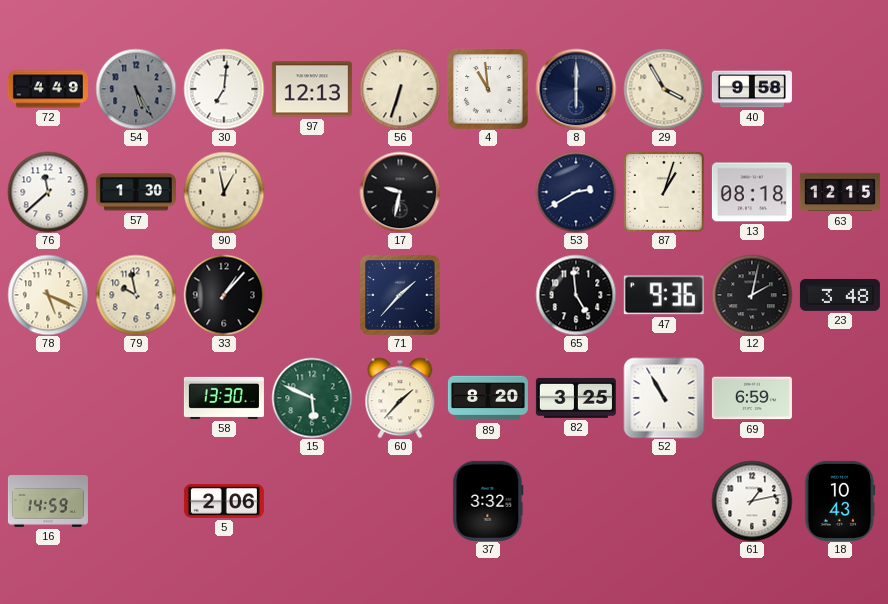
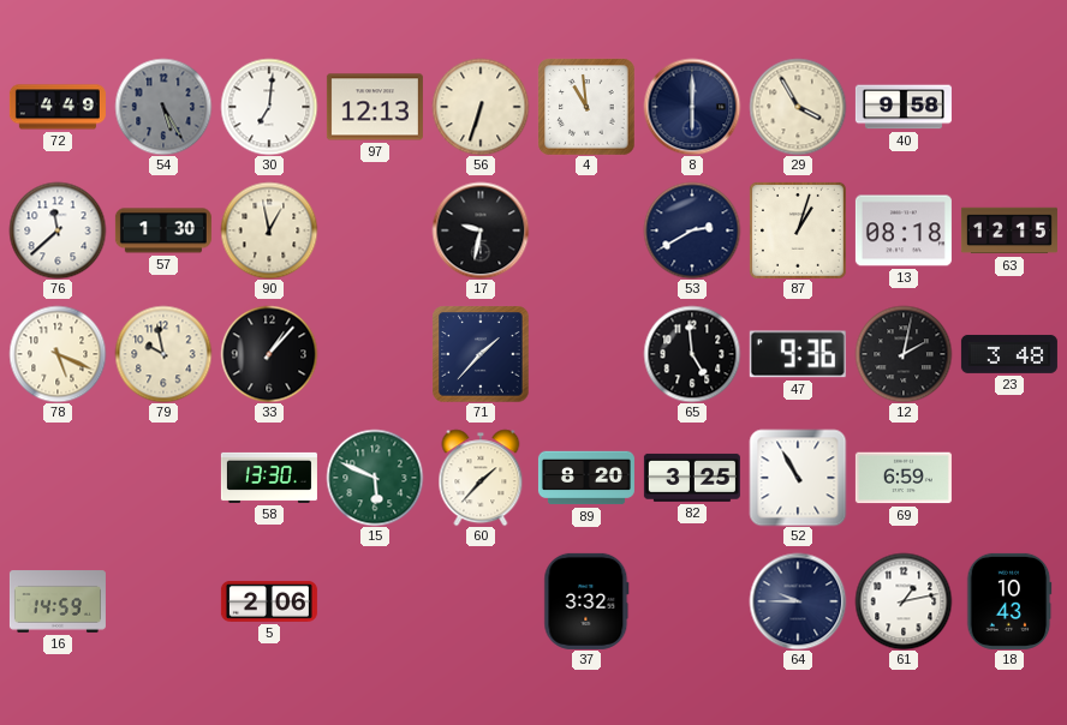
64: none -> 9:45
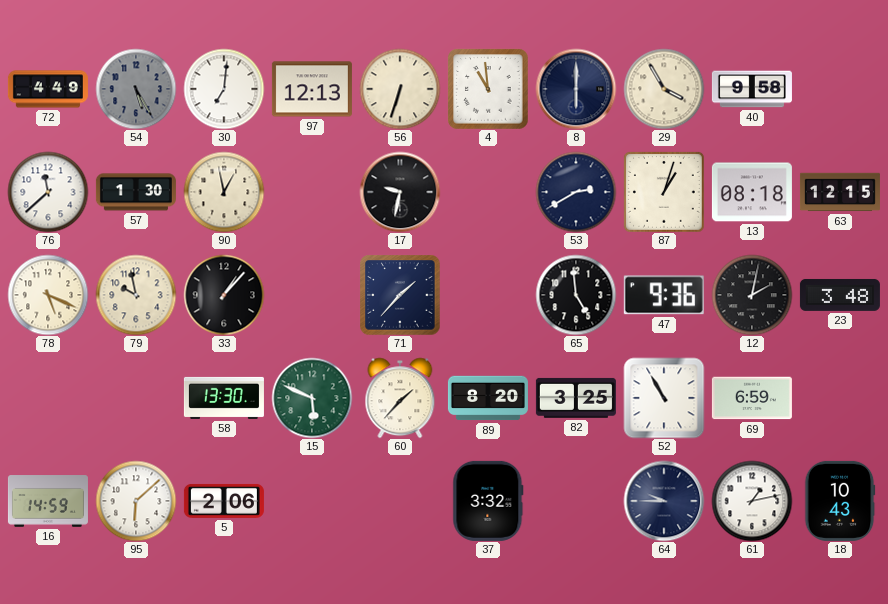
95: none -> 6:08
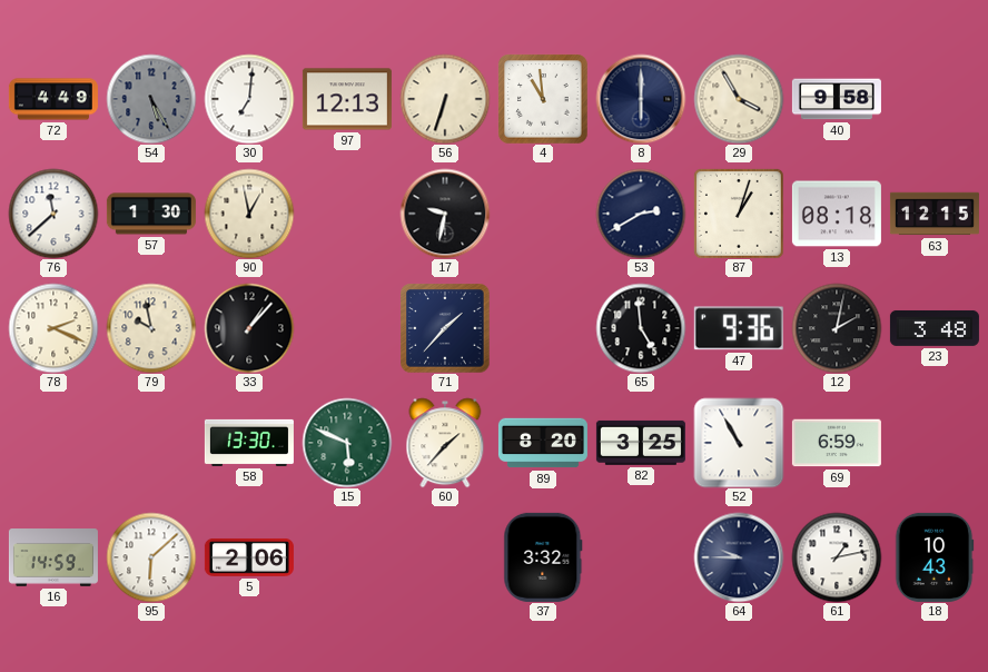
78: 5:19 -> 2:19
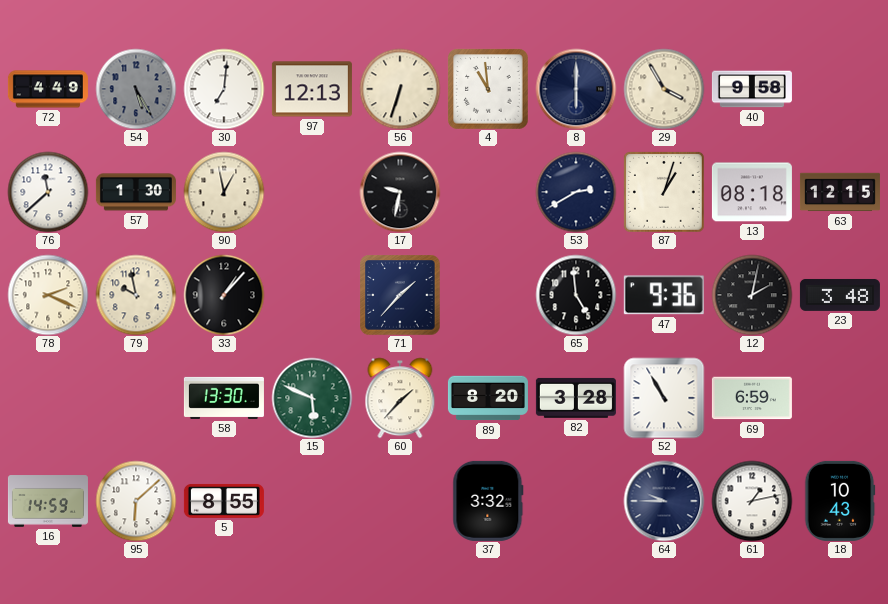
82: 3:25 -> 3:28
5: 2:06 -> 8:55
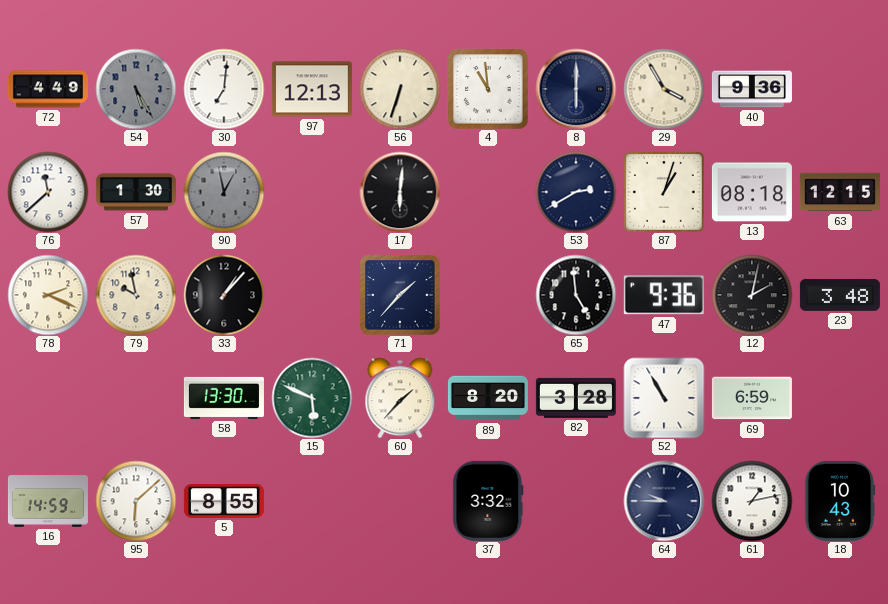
40: 9:58 -> 9:36
90 dial: cream -> grey
17: 9:32 -> 6:01
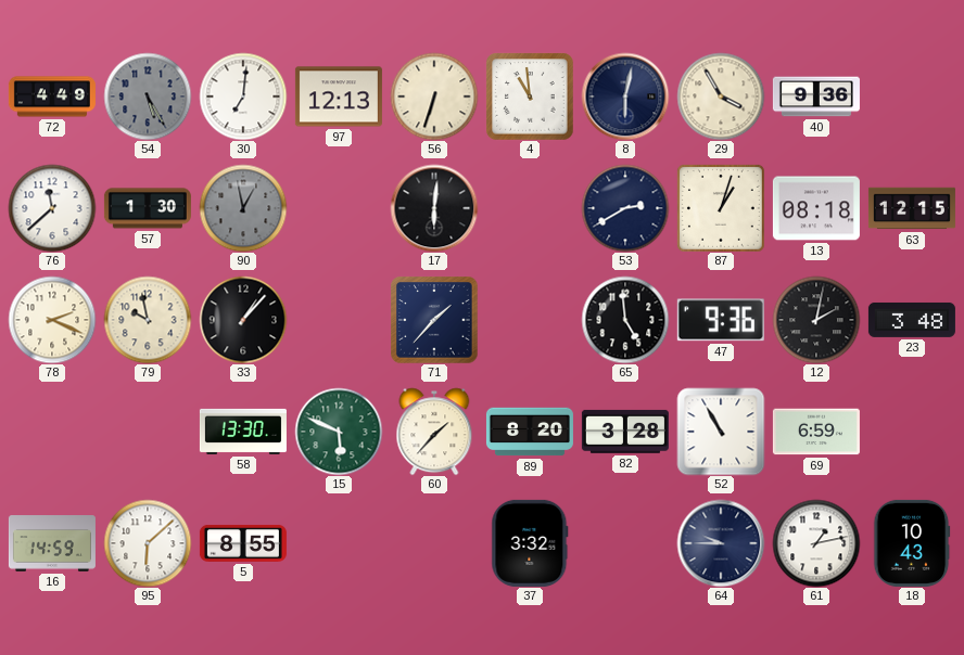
8: 6:00 -> 6:02
